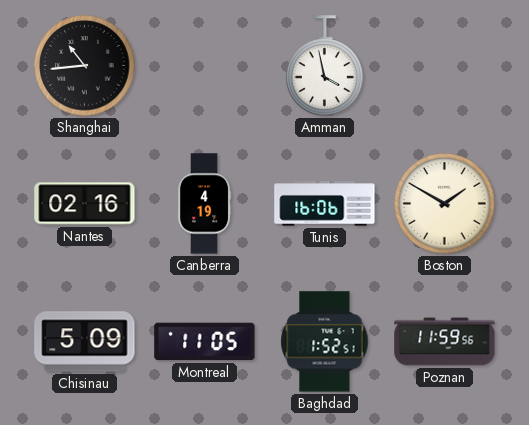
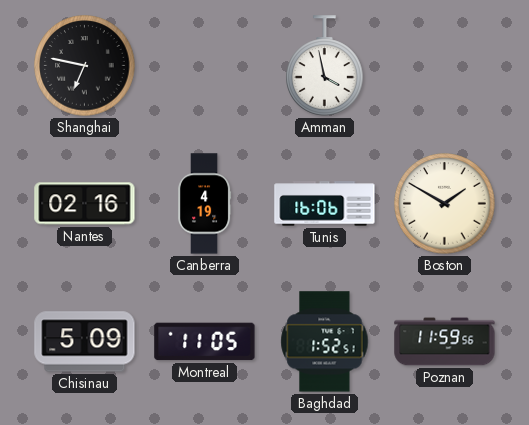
Shanghai: 10:44 -> 6:47
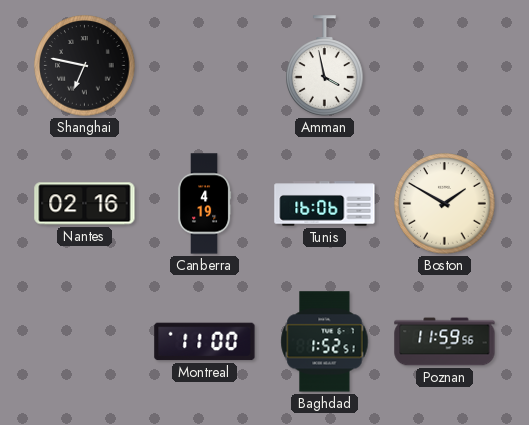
Chisinau: 5:09 -> none
Montreal: 11:05 -> 11:00
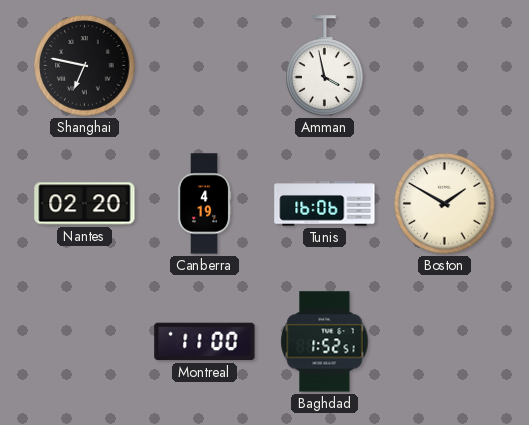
Nantes: 02:16 -> 02:20
Poznan: 11:59 -> none
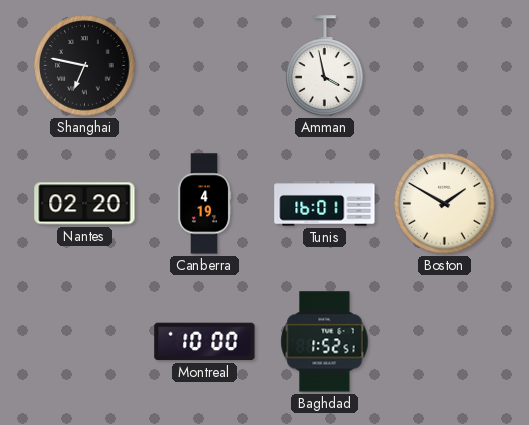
Tunis: 16:06 -> 16:01
Montreal: 11:00 -> 10:00
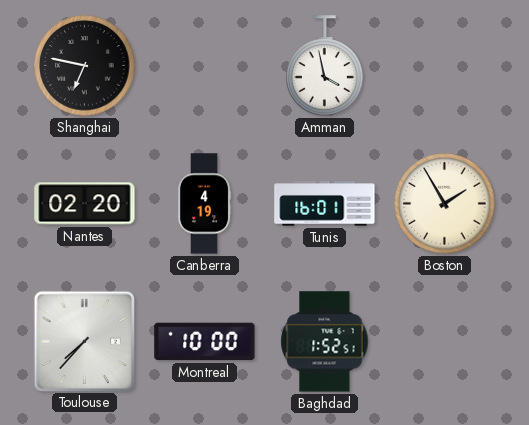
Boston: 1:50 -> 1:55
Toulouse: none -> 7:37
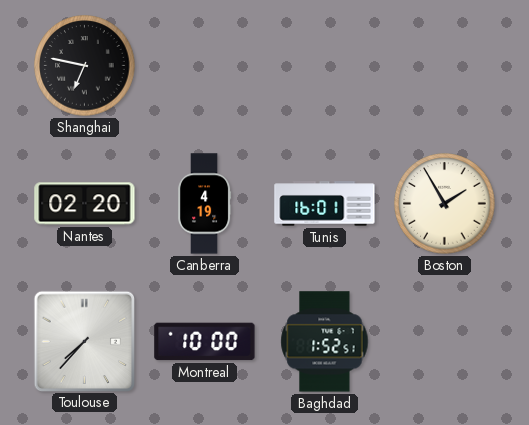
Amman: 3:58 -> none
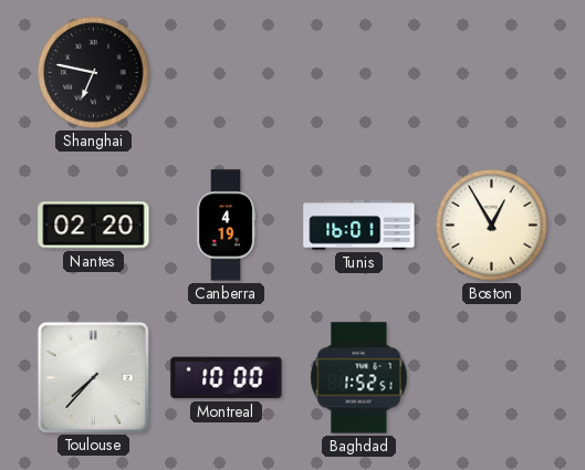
Boston: 1:55 -> 12:55
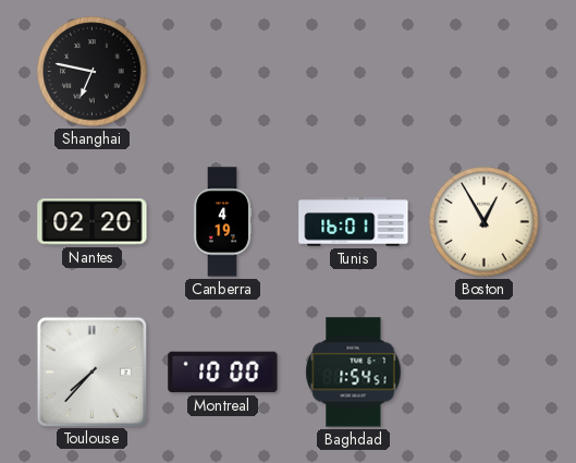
Baghdad: 1:52 -> 1:54
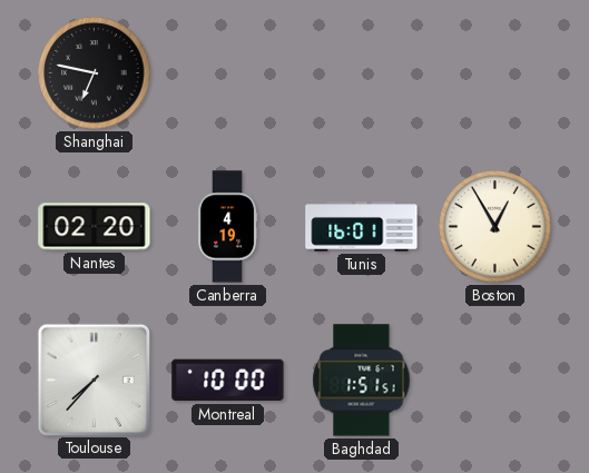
Baghdad: 1:54 -> 1:51
